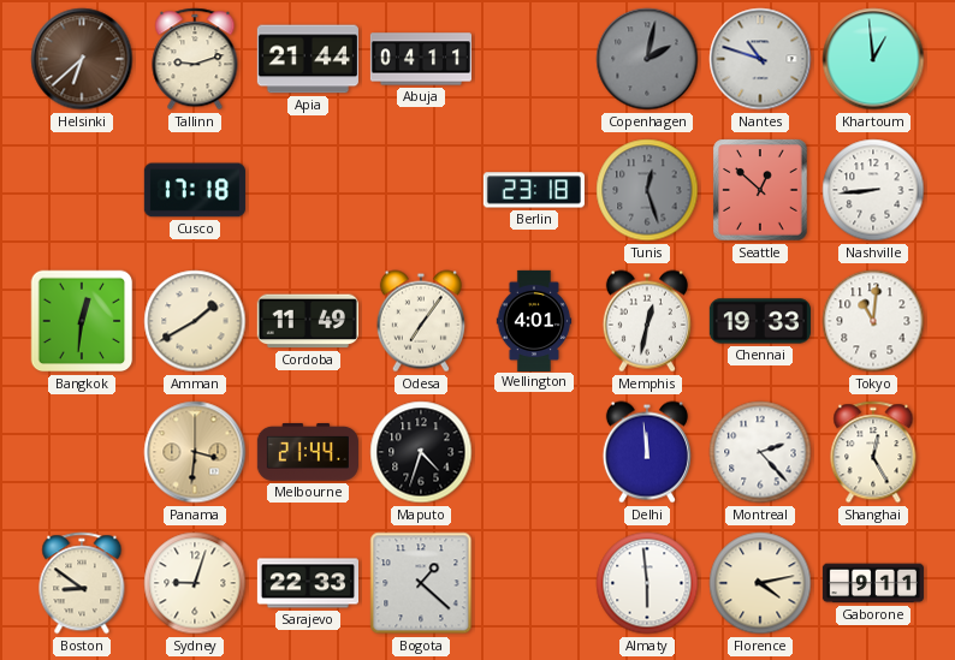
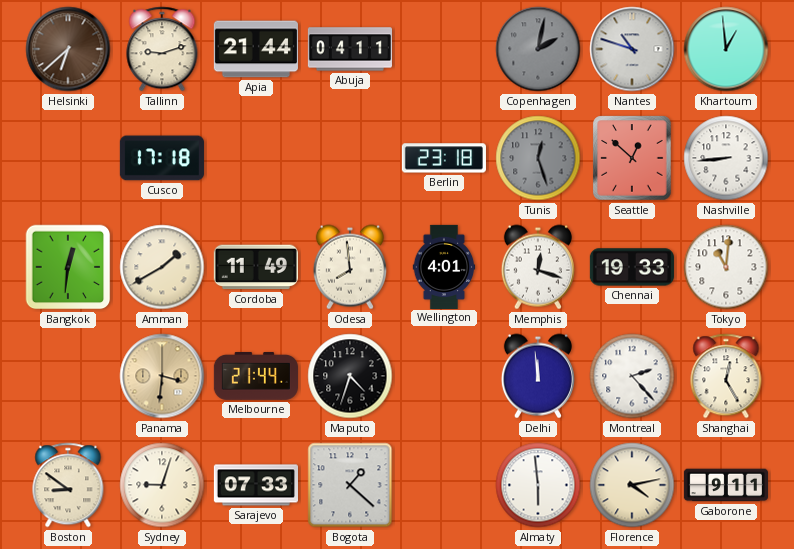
Odesa: 7:06 -> 7:59
Memphis: 12:32 -> 12:18
Sarajevo: 22:33 -> 07:33
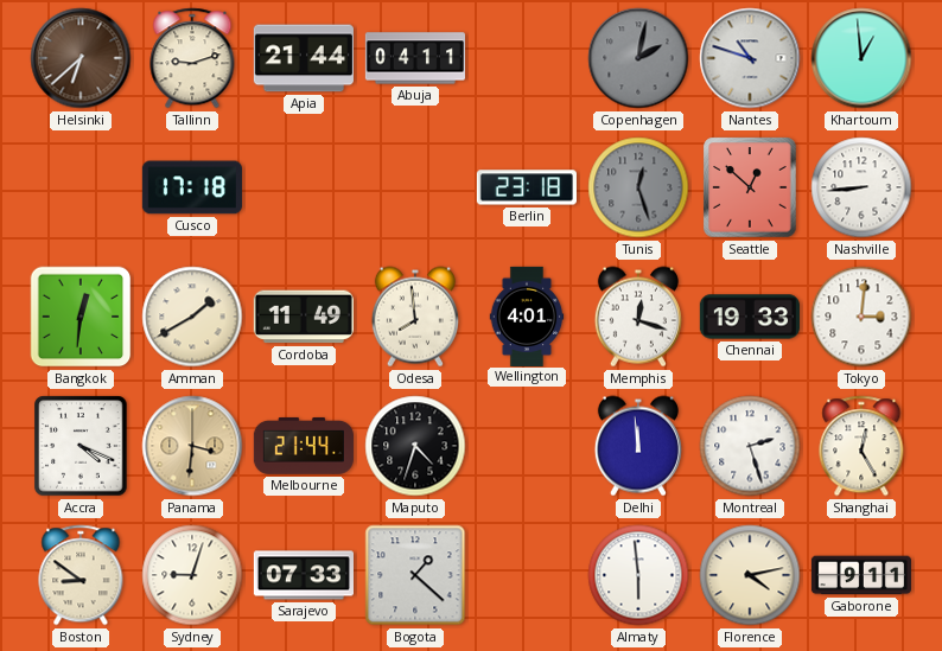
Tokyo: 11:01 -> 3:01
Accra: none -> 4:19
Montreal: 2:23 -> 2:27
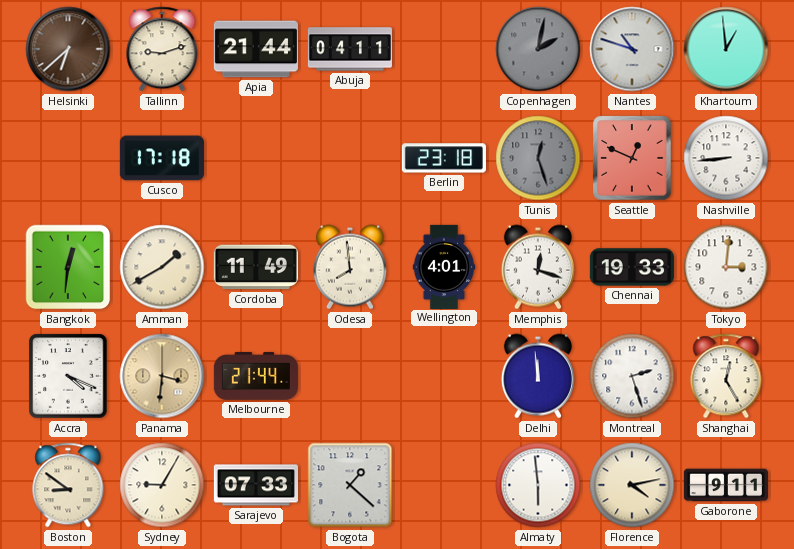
Seattle: 12:52 -> 12:49
Maputo: 4:33 -> none
Sydney: 9:03 -> 9:05
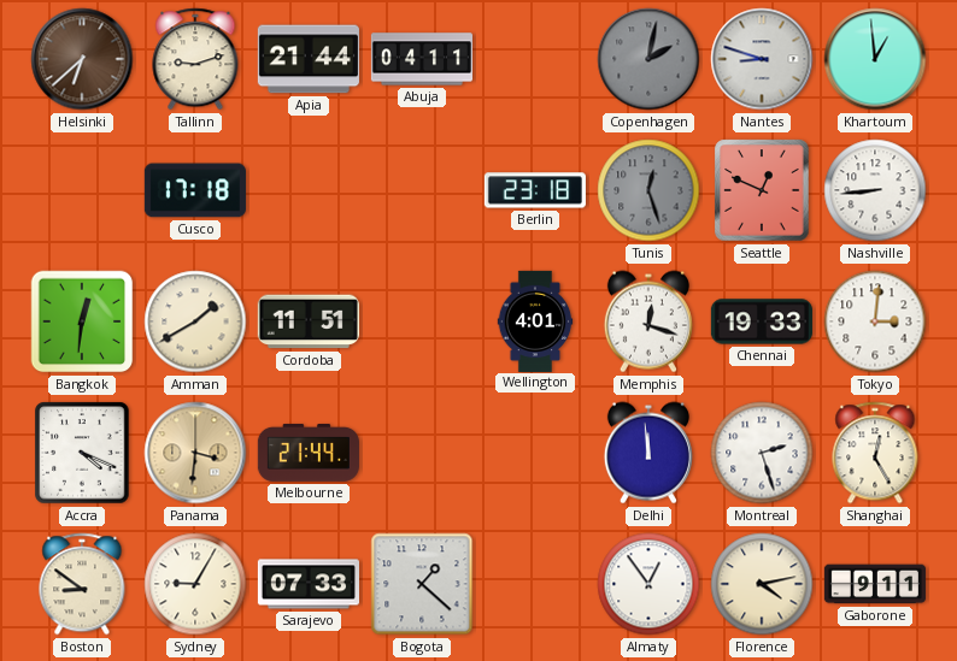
Nantes: 10:48 -> 8:48
Cordoba: 11:49 -> 11:51
Odesa: 7:59 -> none
Almaty: 5:59 -> 12:54
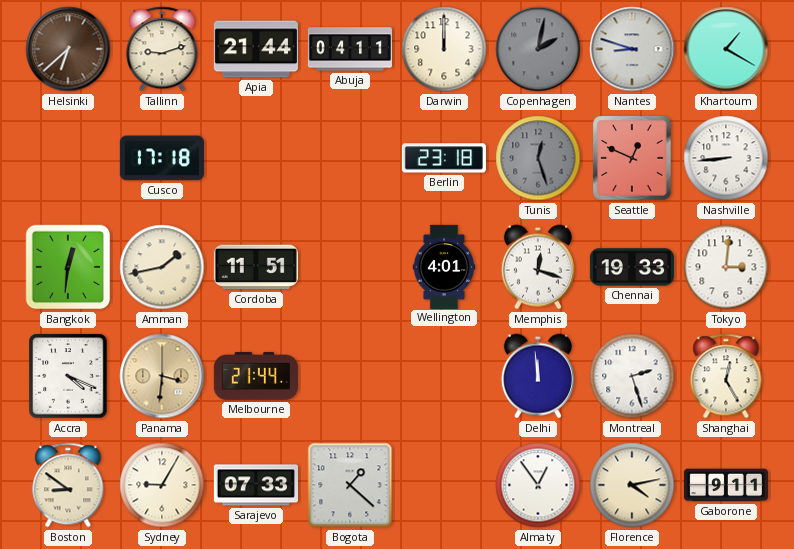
Darwin: none -> 12:00
Khartoum: 12:59 -> 1:20
Amman: 1:40 -> 1:43
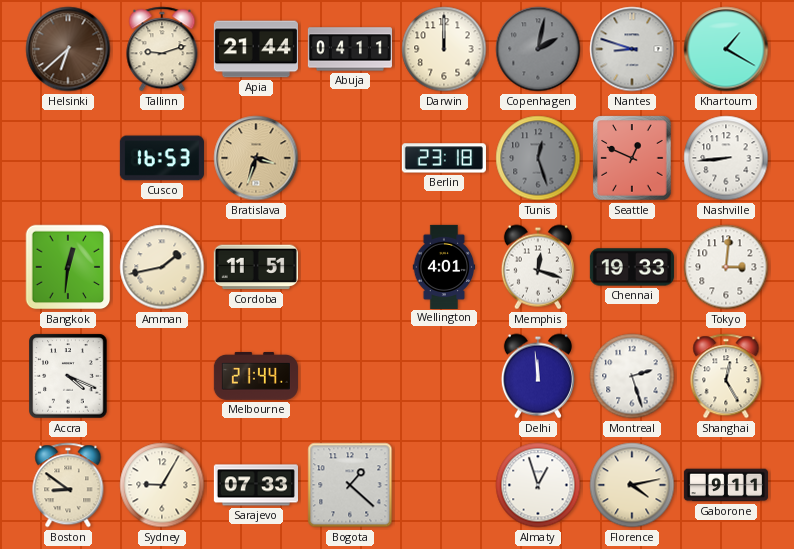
Cusco: 17:18 -> 16:53
Bratislava: none -> 3:33
Panama: 3:31 -> none
Almaty: 12:54 -> 12:57
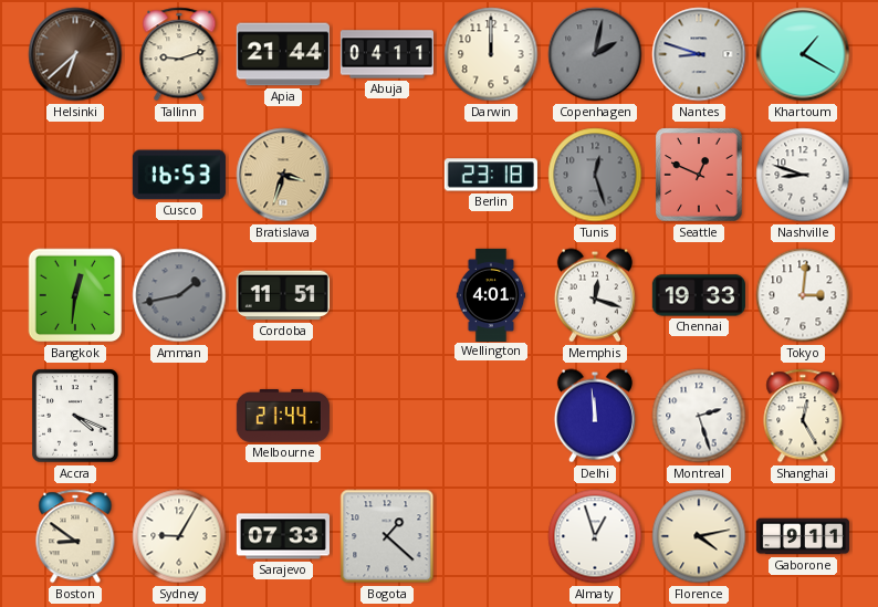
Nashville: 8:44 -> 8:48
Amman dial: cream -> grey
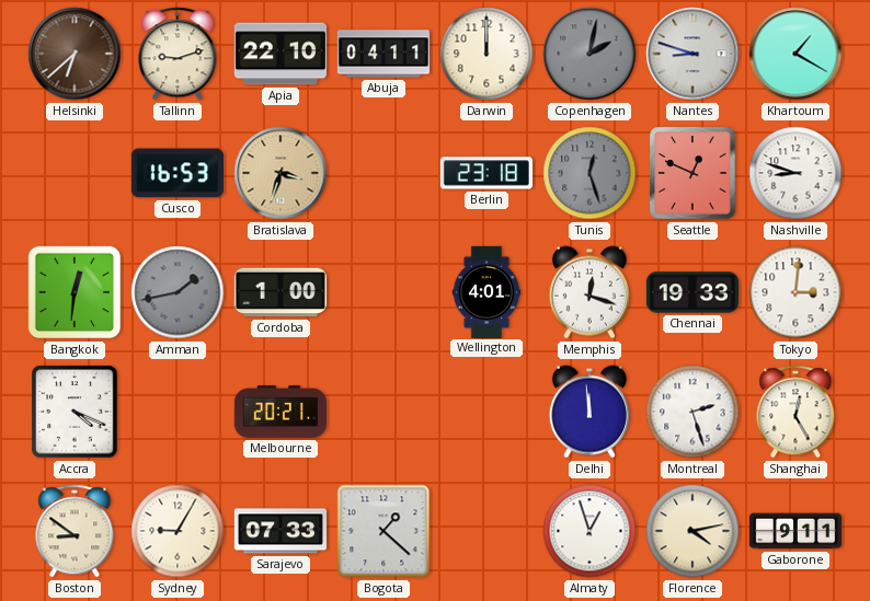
Apia: 21:44 -> 22:10
Cordoba: 11:51 -> 1:00
Melbourne: 21:44 -> 20:21
